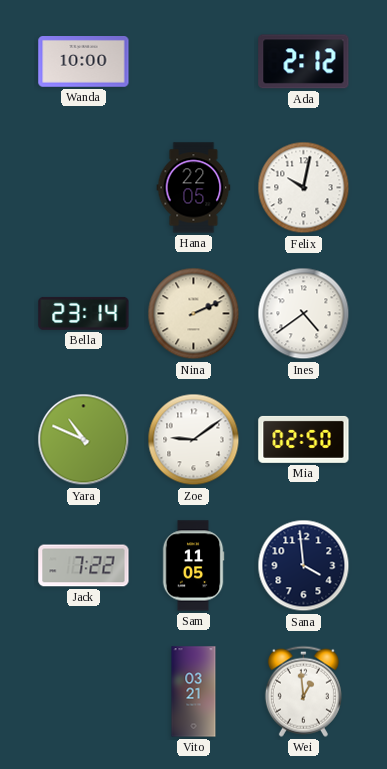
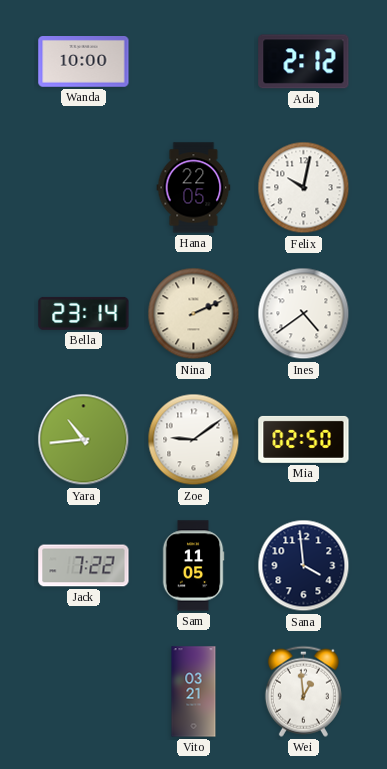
Yara: 10:49 -> 10:44
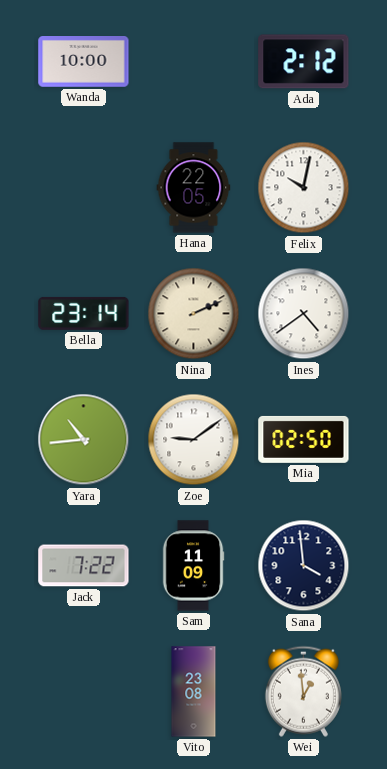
Sam: 11:05 -> 11:09
Vito: 03:21 -> 23:08
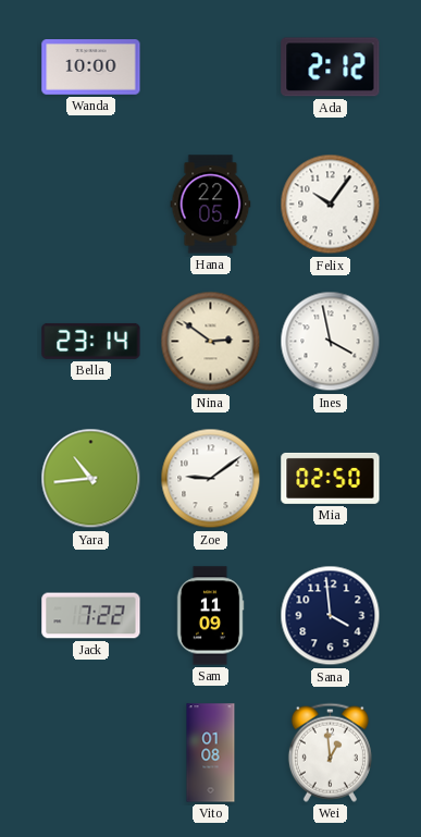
Felix: 10:02 -> 10:06
Nina: 2:11 -> 2:51
Ines: 4:39 -> 3:58
Vito: 23:08 -> 01:08
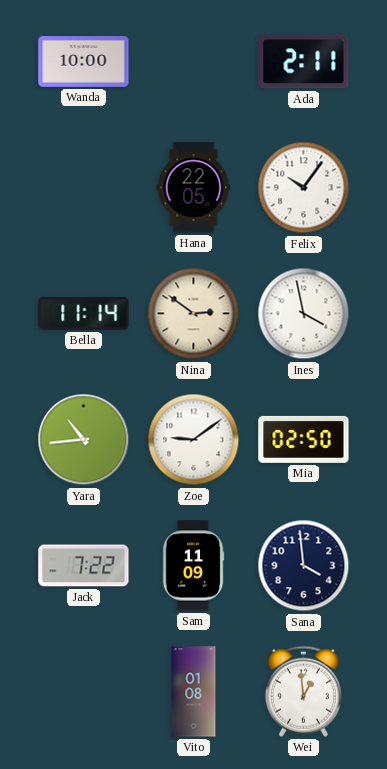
Ada: 2:12 -> 2:11
Bella: 23:14 -> 11:14
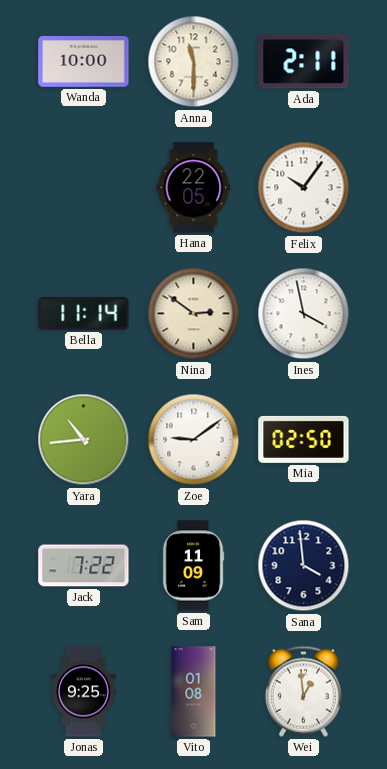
Anna: none -> 11:30
Jonas: none -> 9:25
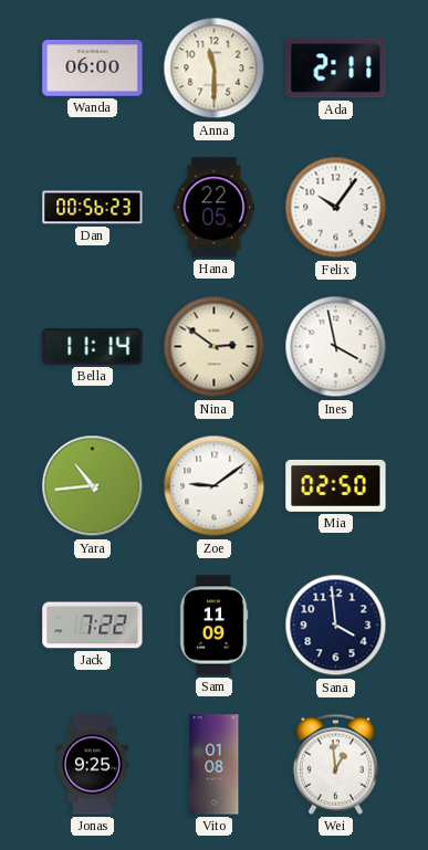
Wanda: 10:00 -> 06:00
Dan: none -> 00:56
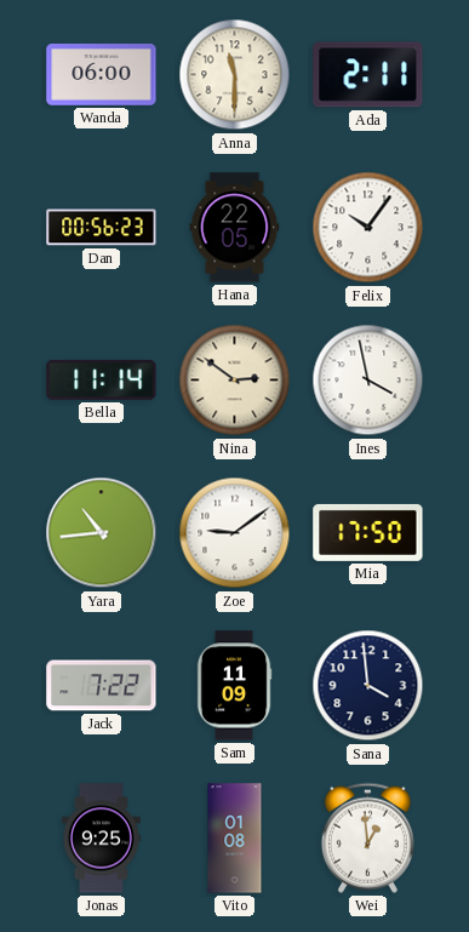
Mia: 02:50 -> 17:50
